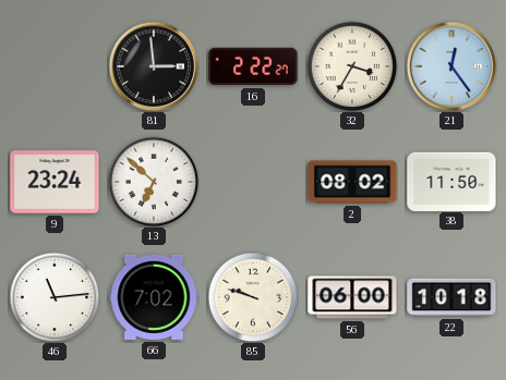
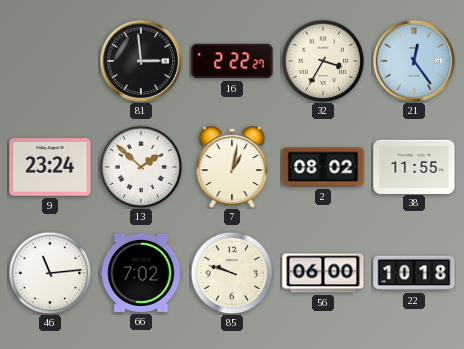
13: 6:52 -> 1:52
7: none -> 1:02
38: 11:50 -> 11:55
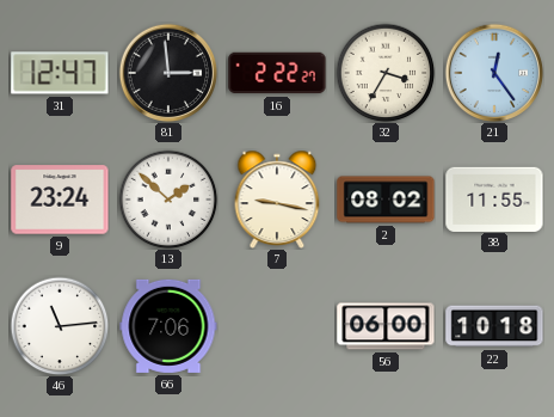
31: none -> 12:47
7: 1:02 -> 9:17
66: 7:02 -> 7:06
85: 9:48 -> none
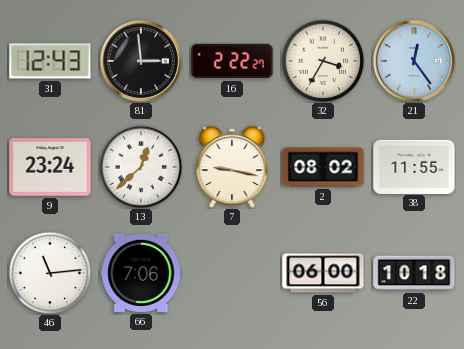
31: 12:47 -> 12:43
13: 1:52 -> 12:38
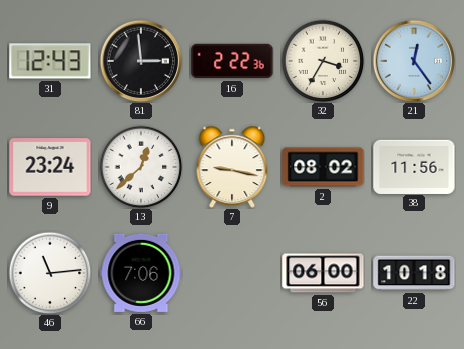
16: 2:22:27 -> 2:22:36
38: 11:55 -> 11:56
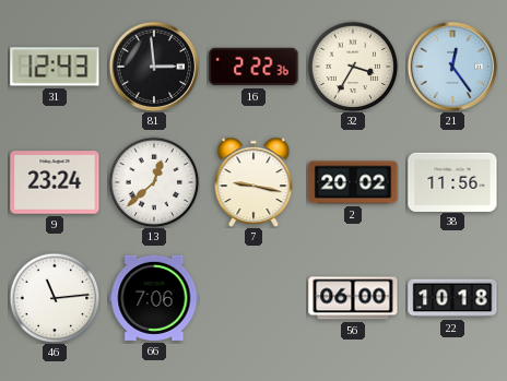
2: 08:02 -> 20:02
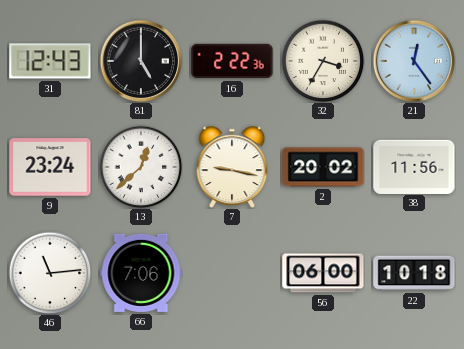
81: 2:59 -> 5:00
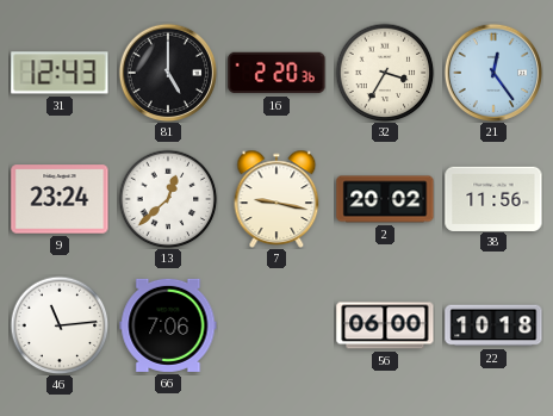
16: 2:22 -> 2:20
